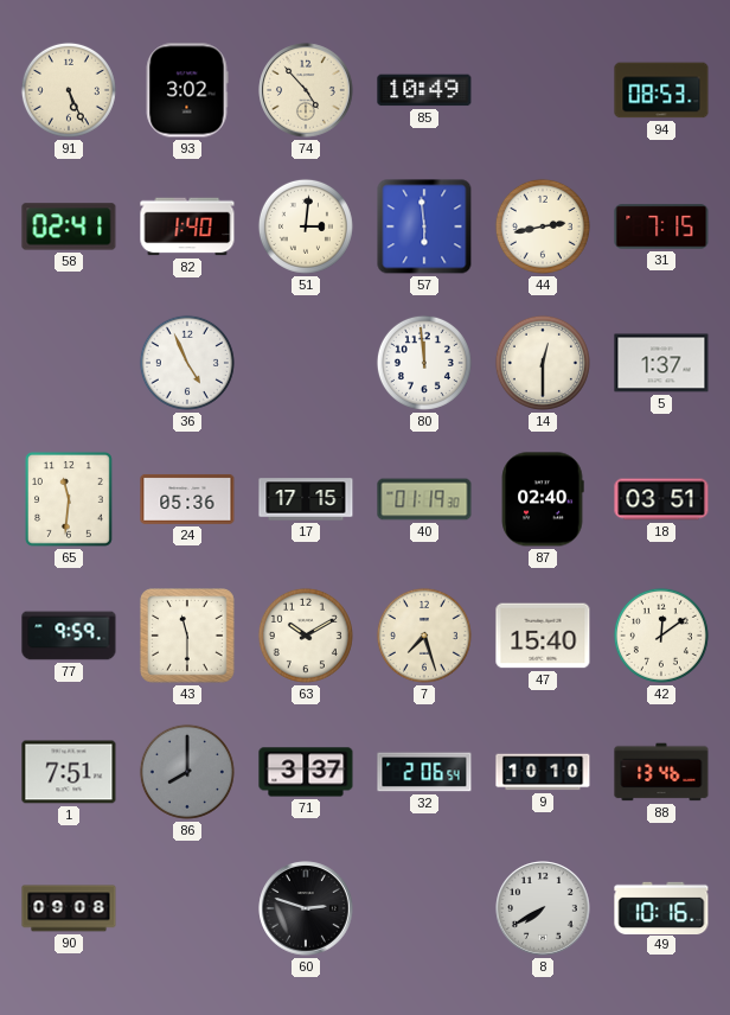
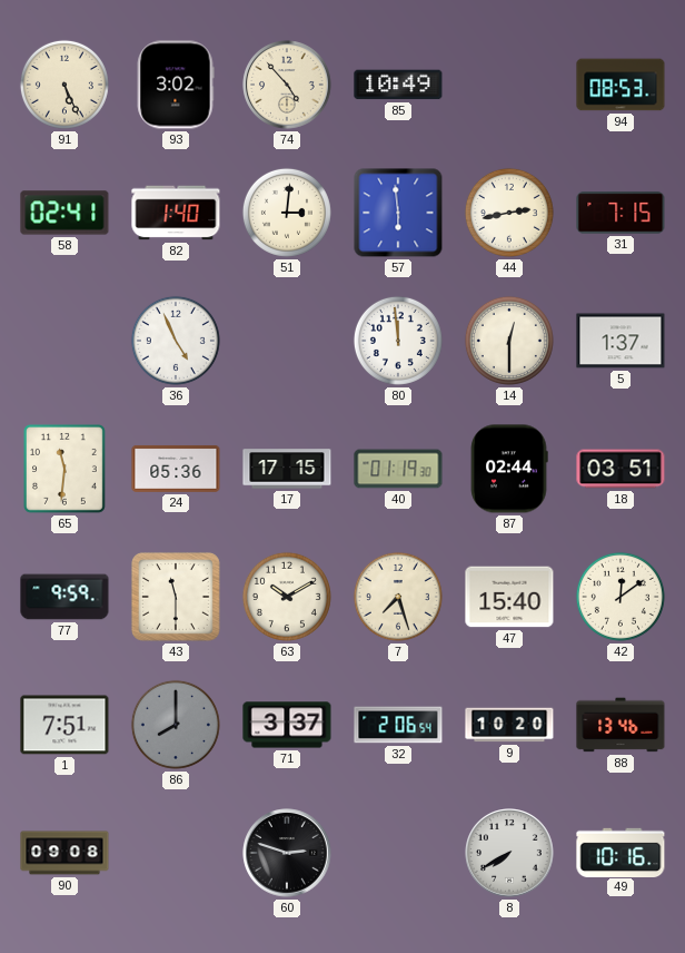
87: 02:40 -> 02:44
9: 10:10 -> 10:20
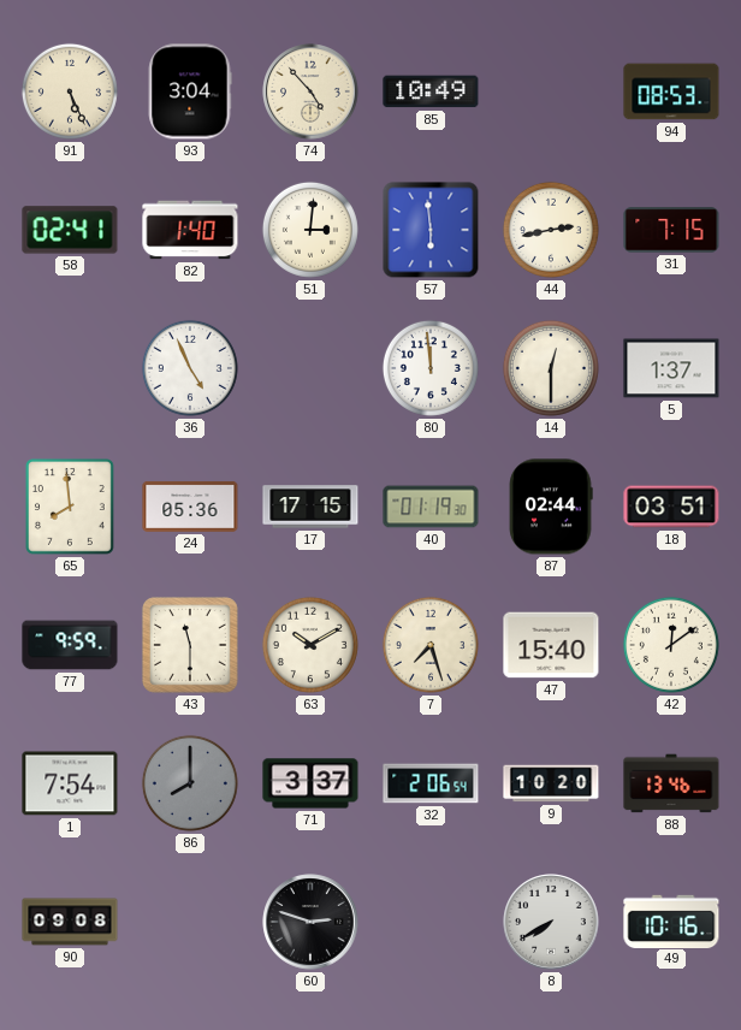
93: 3:02 -> 3:04
65: 11:31 -> 7:59
1: 7:51 -> 7:54
